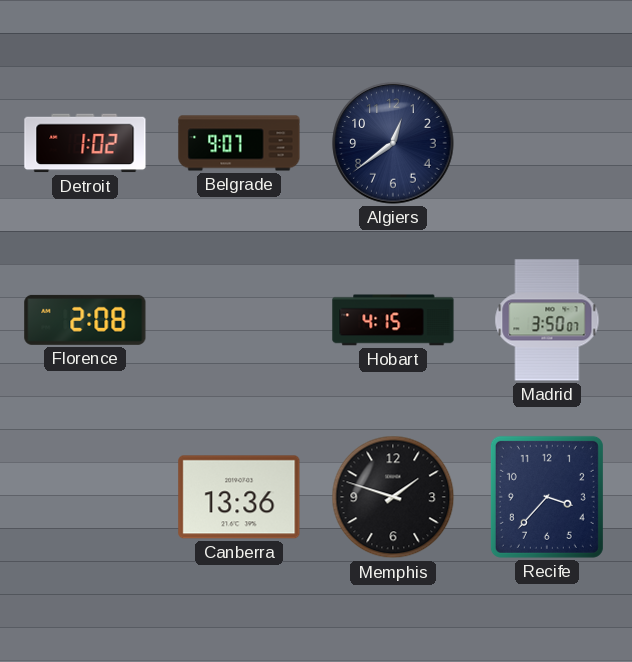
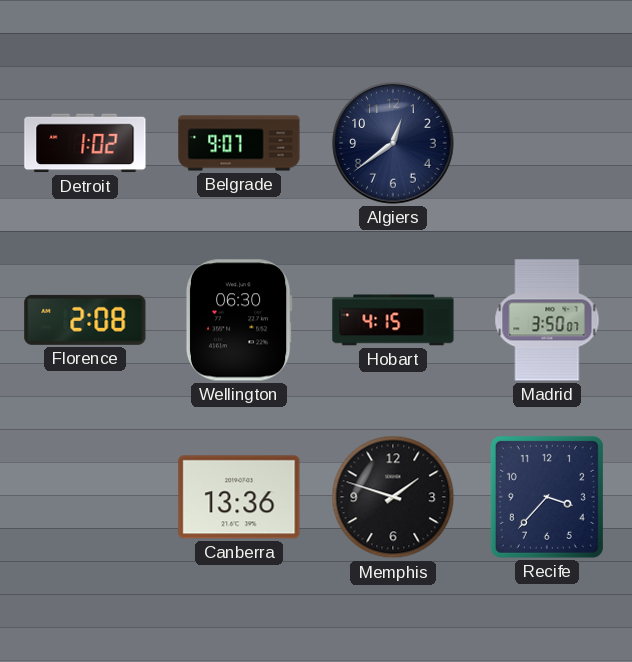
Wellington: none -> 06:30
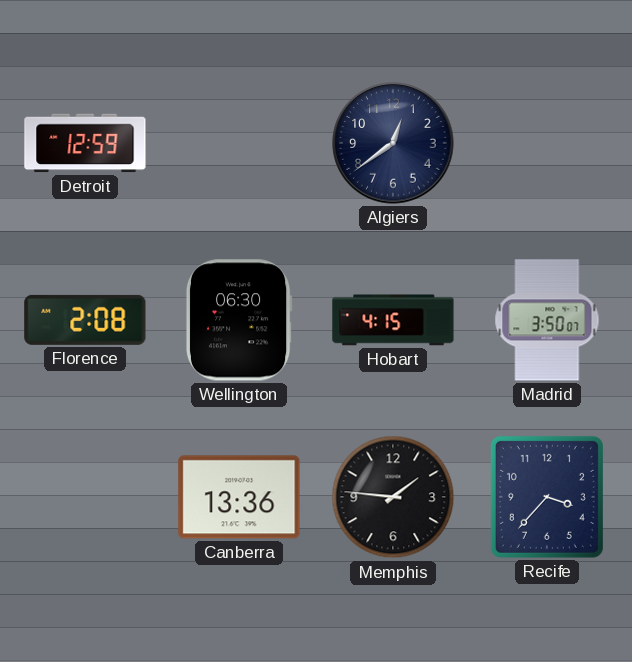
Detroit: 1:02 -> 12:59
Belgrade: 9:07 -> none
Memphis: 1:48 -> 1:46
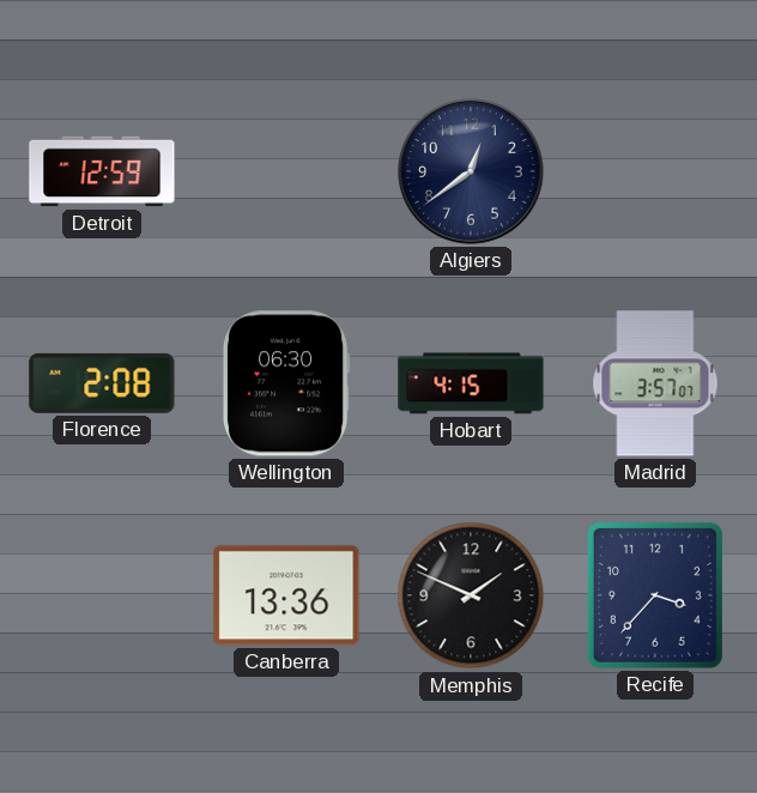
Madrid: 3:50 -> 3:57
Memphis: 1:46 -> 1:49
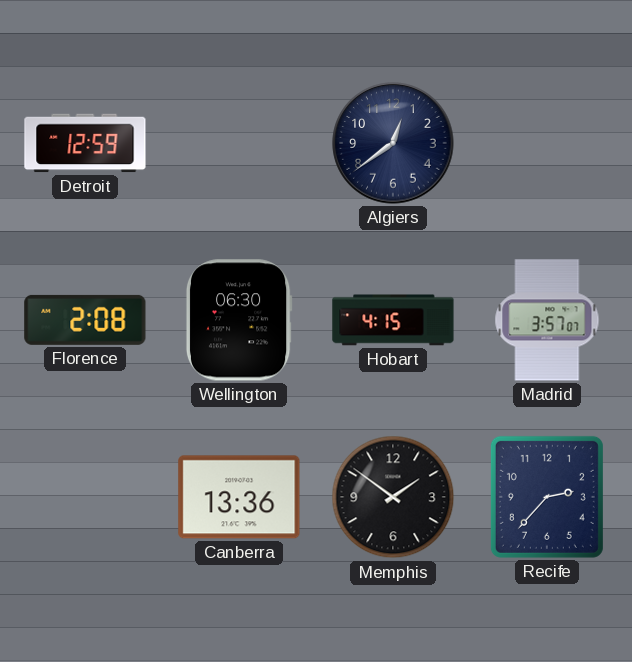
Memphis: 1:49 -> 1:51
Recife: 3:37 -> 2:37
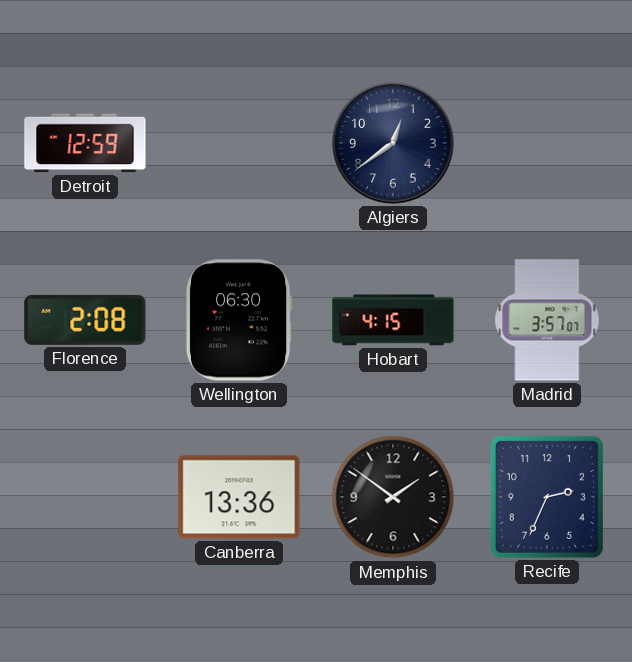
Recife: 2:37 -> 2:34
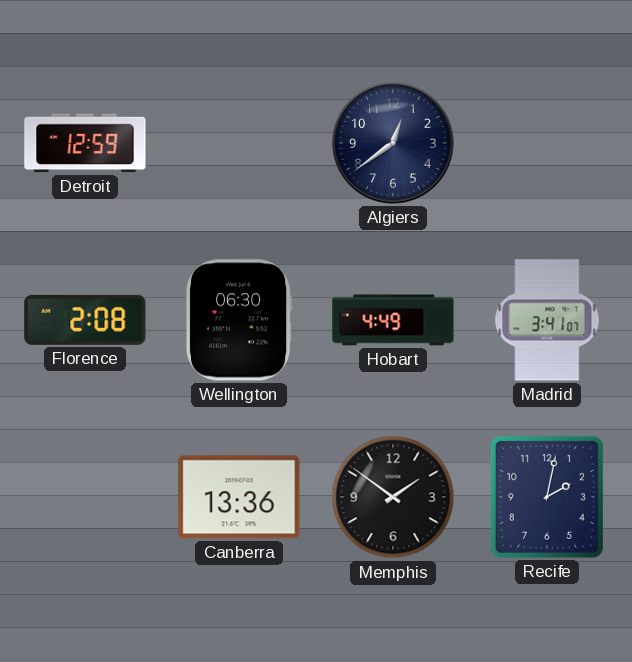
Hobart: 4:15 -> 4:49
Madrid: 3:57 -> 3:41
Recife: 2:34 -> 2:02
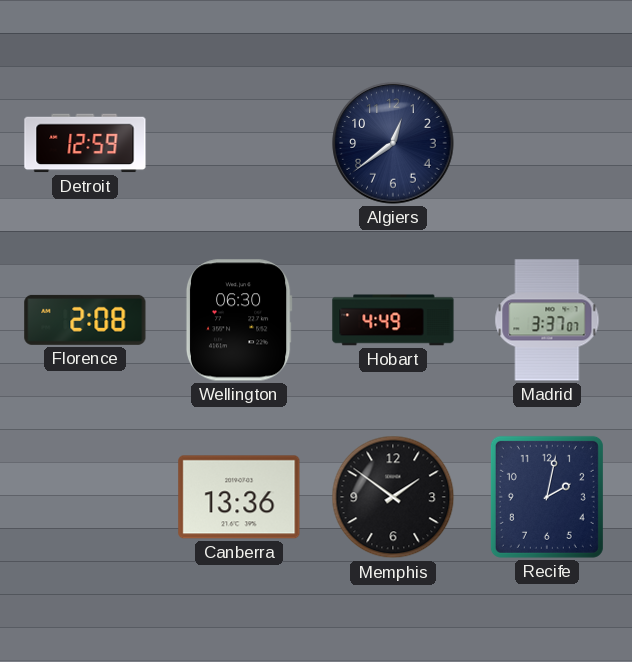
Madrid: 3:41 -> 3:37
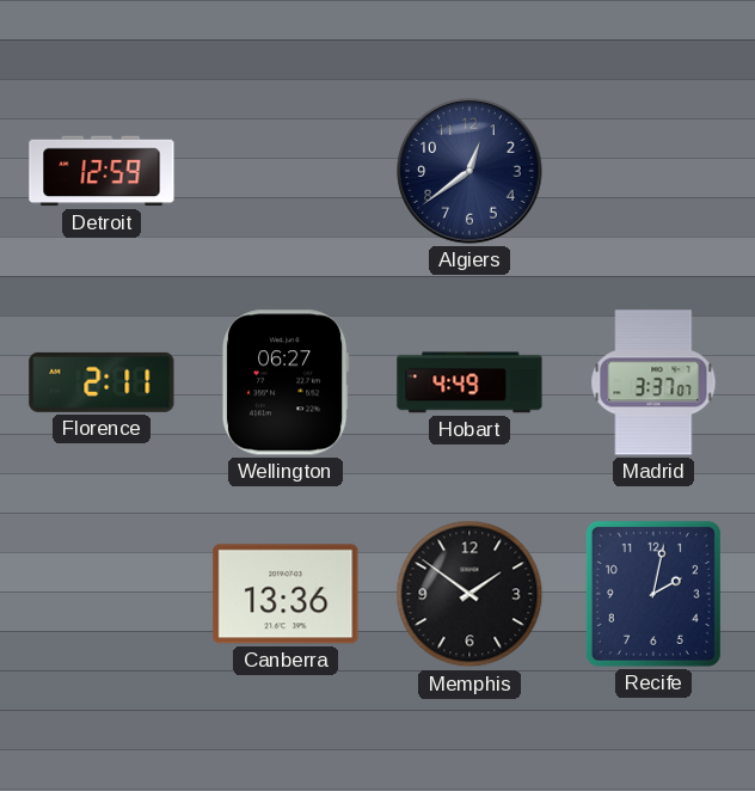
Florence: 2:08 -> 2:11
Wellington: 06:30 -> 06:27
